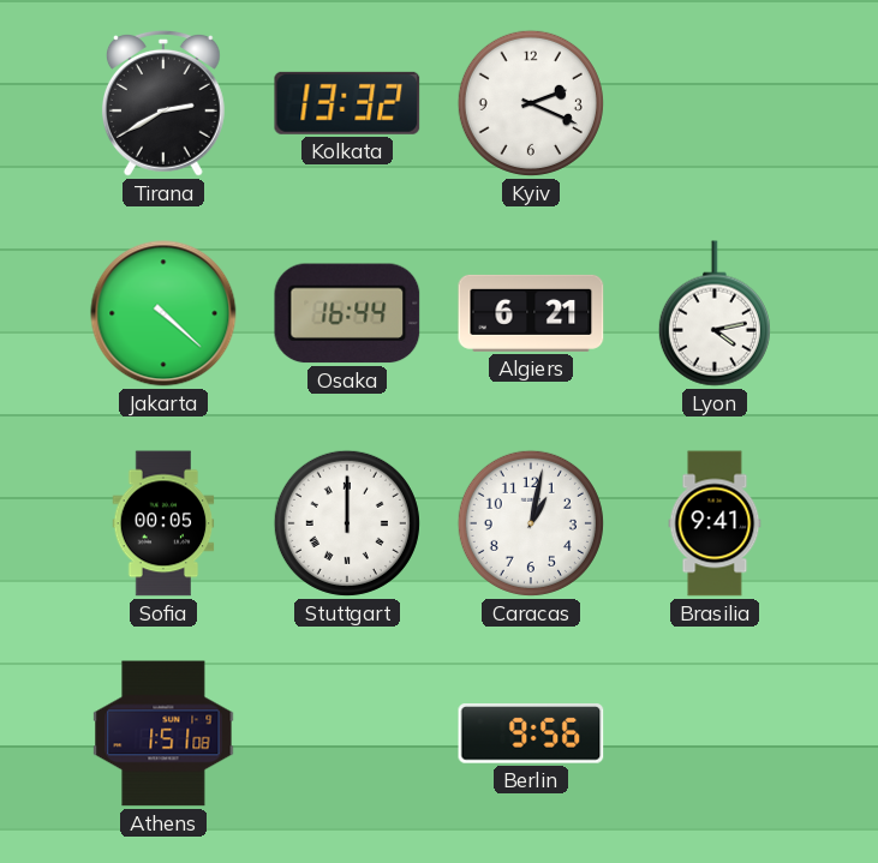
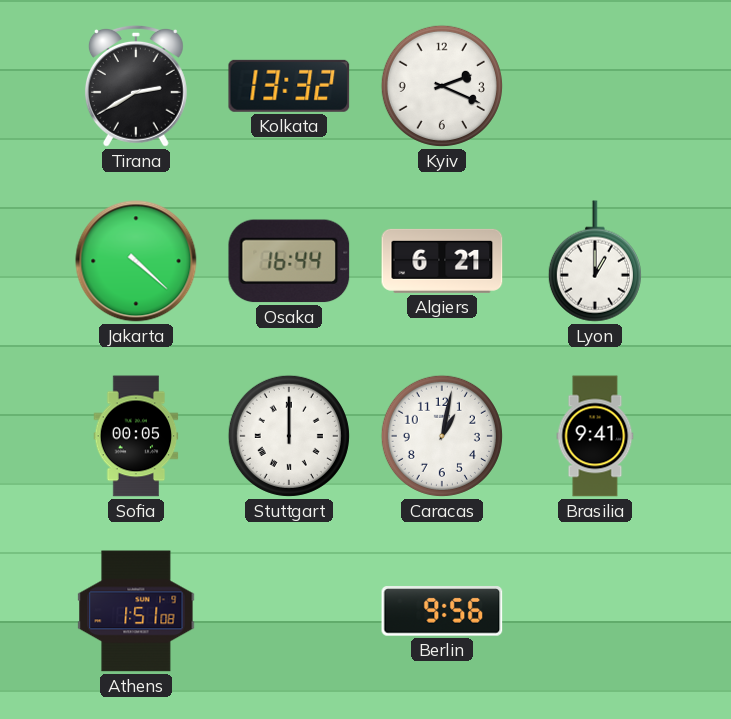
Lyon: 4:13 -> 1:00
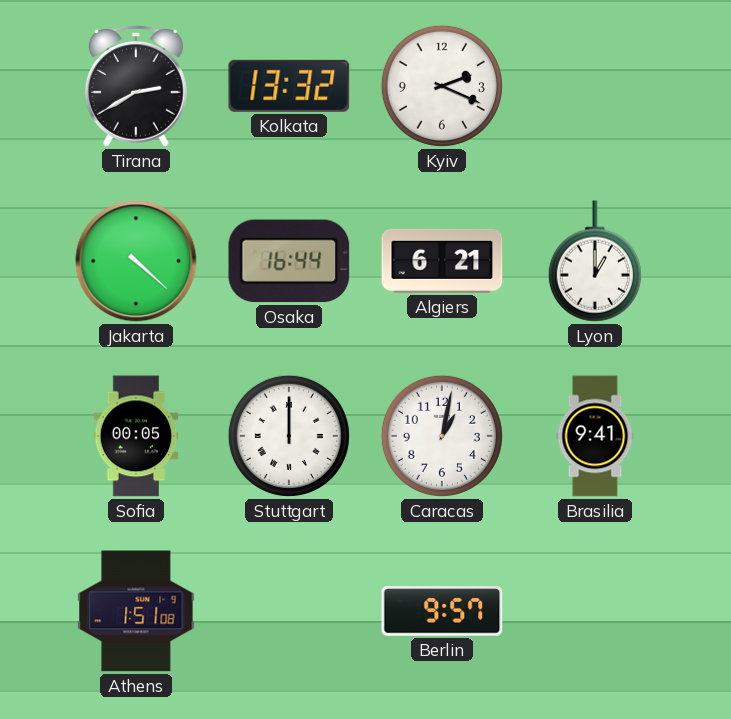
Berlin: 9:56 -> 9:57
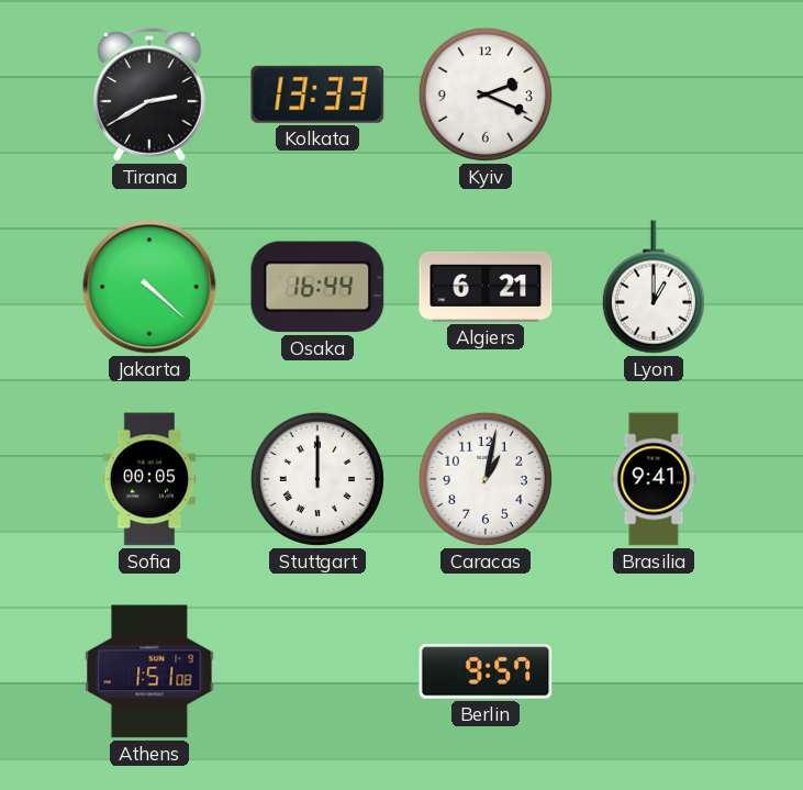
Kolkata: 13:32 -> 13:33
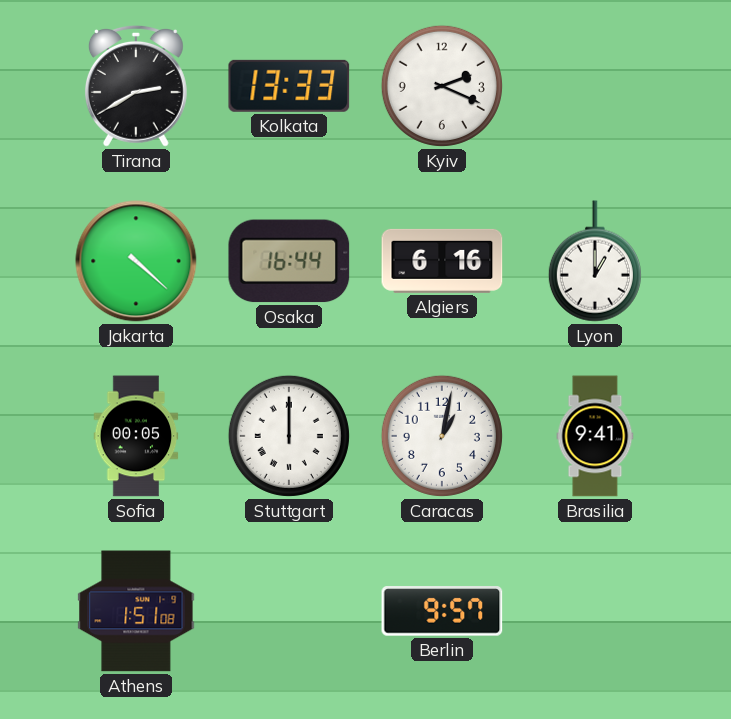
Algiers: 6:21 -> 6:16
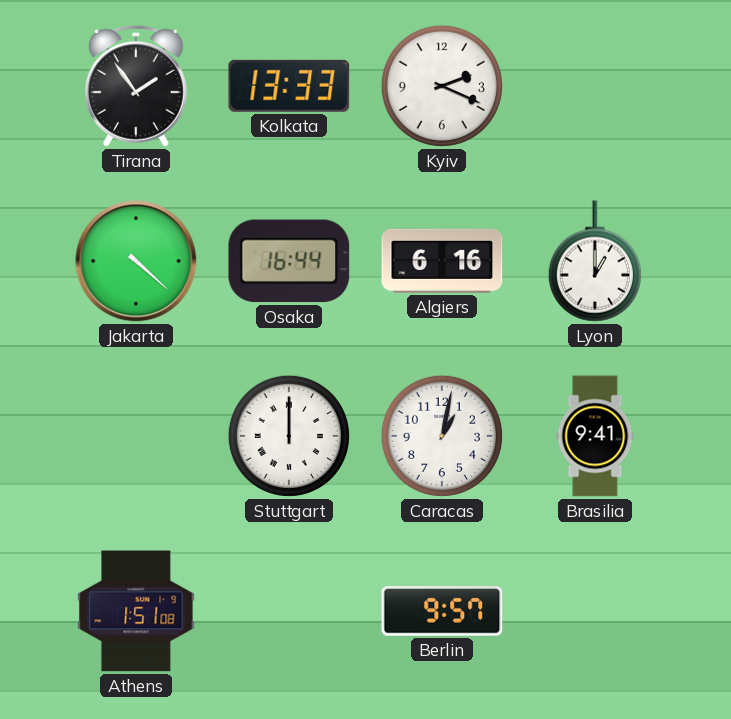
Tirana: 2:40 -> 1:54
Sofia: 00:05 -> none
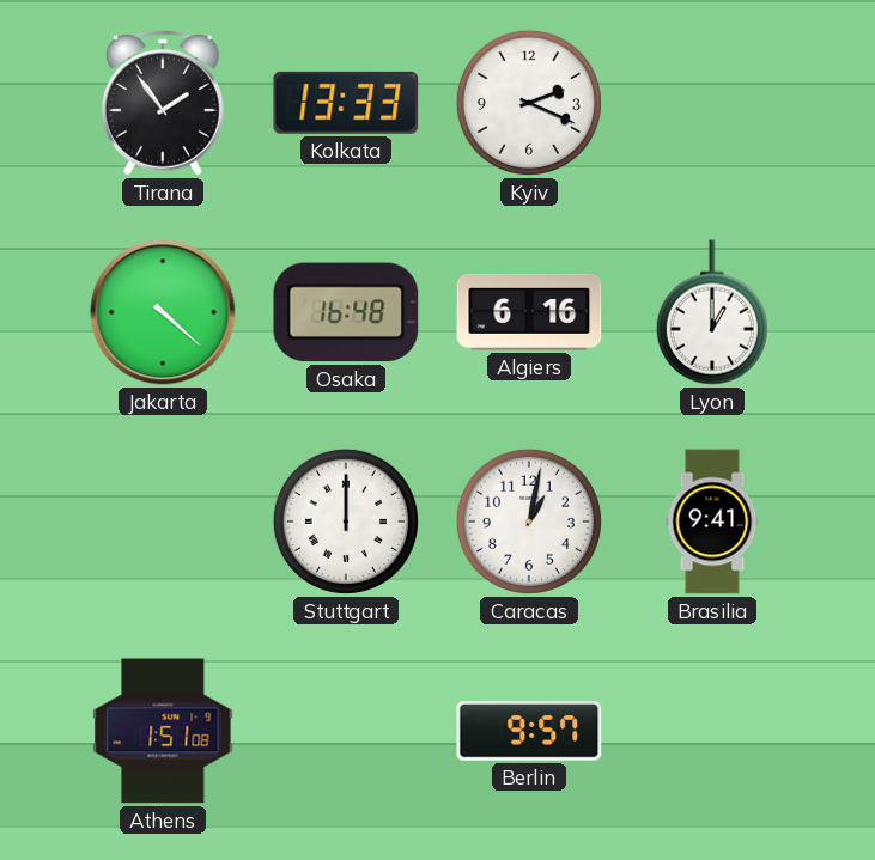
Osaka: 16:44 -> 16:48
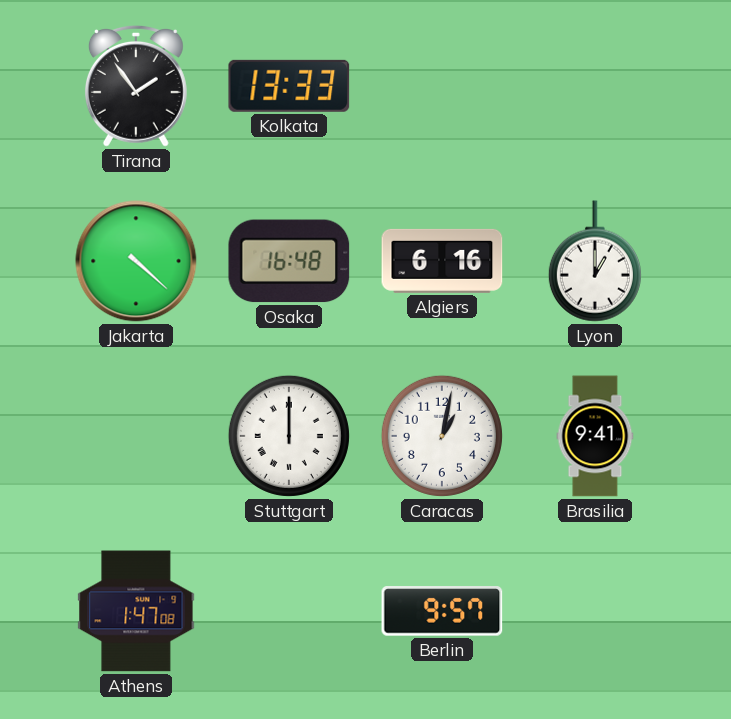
Kyiv: 2:19 -> none
Athens: 1:51 -> 1:47
